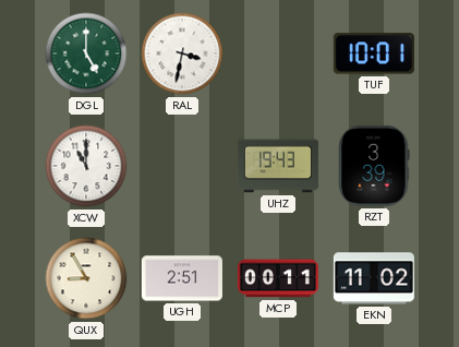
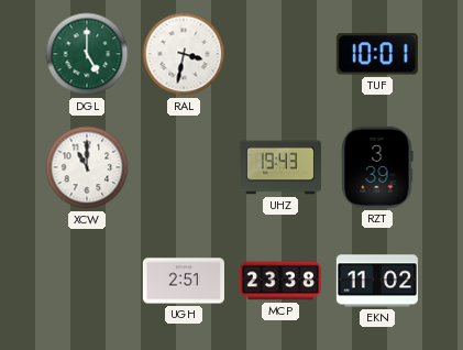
QUX: 8:55 -> none
MCP: 00:11 -> 23:38
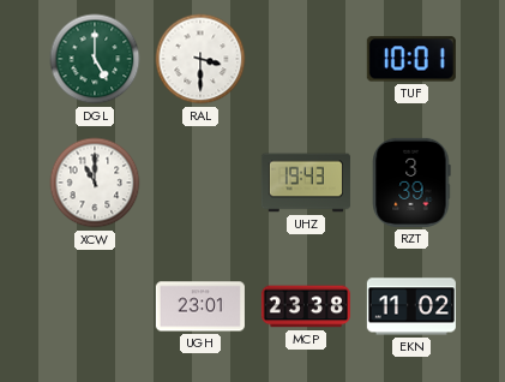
RAL: 3:32 -> 3:30
UGH: 2:51 -> 23:01
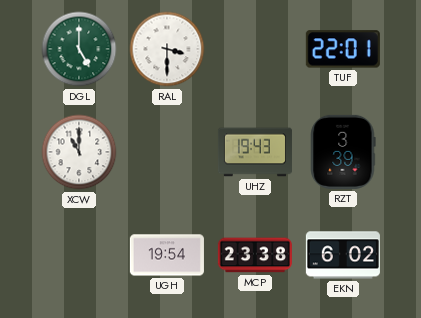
TUF: 10:01 -> 22:01
UGH: 23:01 -> 19:54
EKN: 11:02 -> 6:02
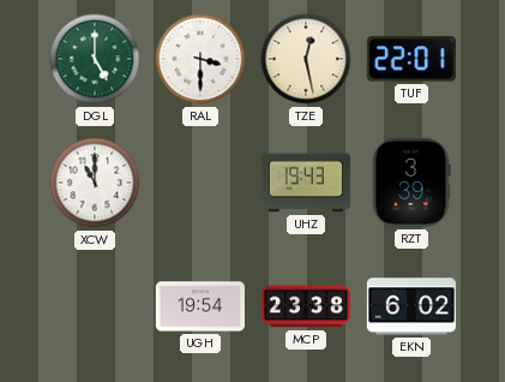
TZE: none -> 12:28
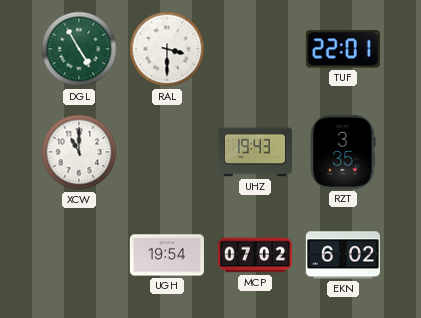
DGL: 5:00 -> 4:55
TZE: 12:28 -> none
RZT: 3:39 -> 3:35
MCP: 23:38 -> 07:02
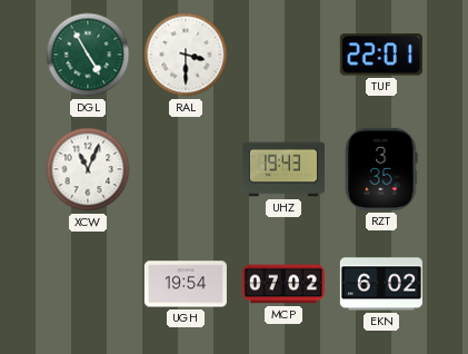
XCW: 11:00 -> 11:04
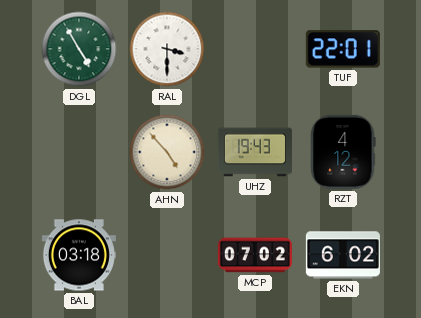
XCW: 11:04 -> none
AHN: none -> 4:53
RZT: 3:35 -> 4:12
BAL: none -> 03:18
UGH: 19:54 -> none
